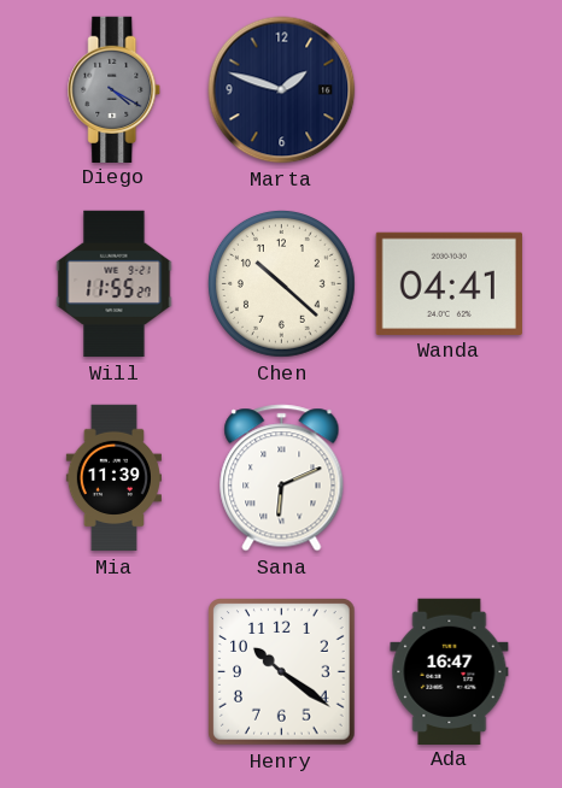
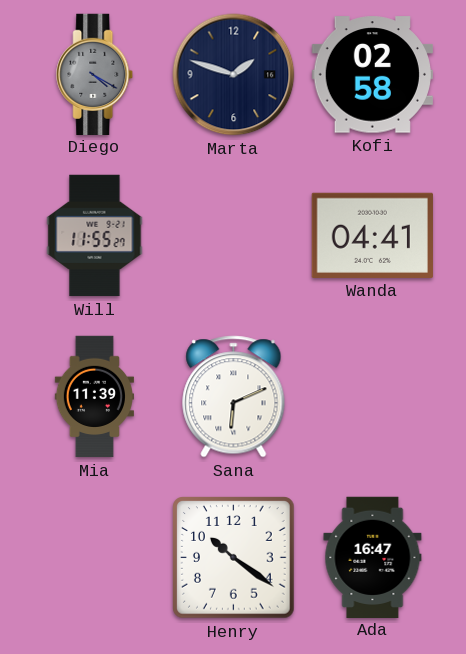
Kofi: none -> 02:58
Chen: 10:22 -> none
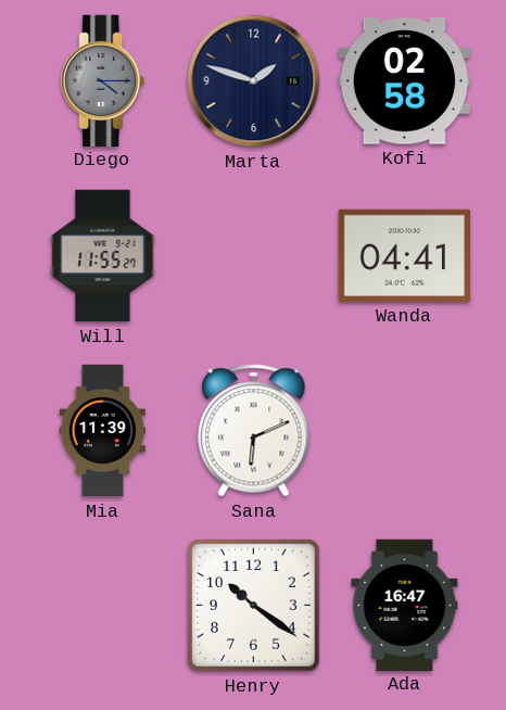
Diego: 4:20 -> 4:15
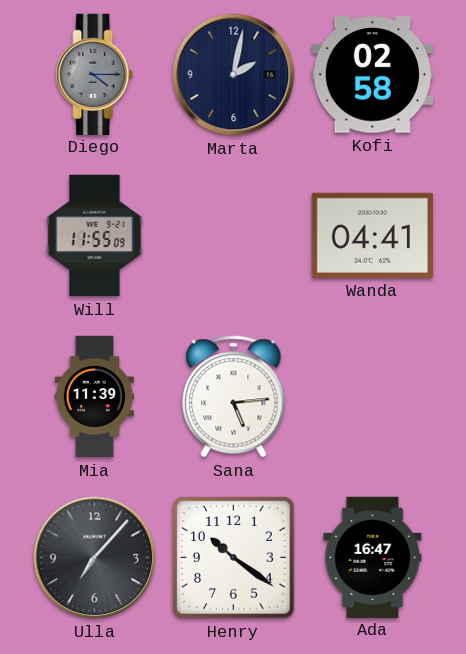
Marta: 1:48 -> 2:02
Will: 11:55:27 -> 11:55:09
Sana: 6:11 -> 5:14
Ulla: none -> 7:07
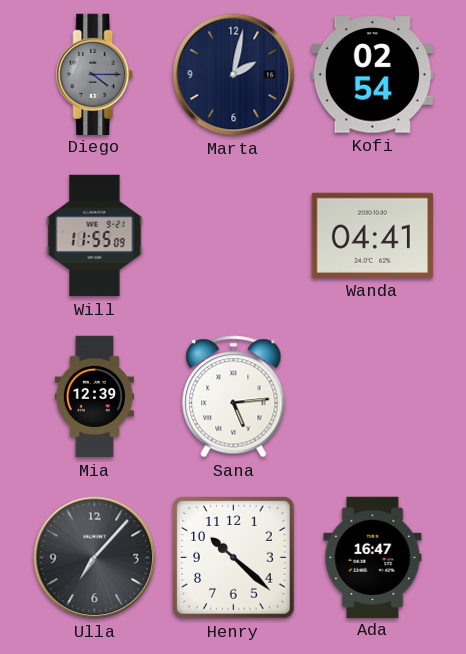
Kofi: 02:58 -> 02:54
Mia: 11:39 -> 12:39
Henry: 10:21 -> 10:22
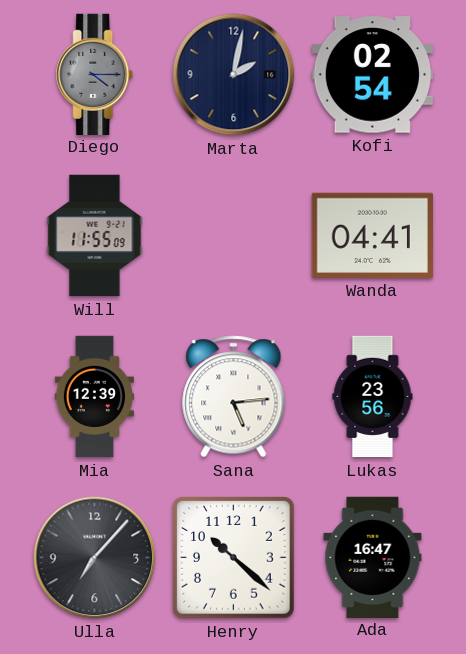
Lukas: none -> 23:56
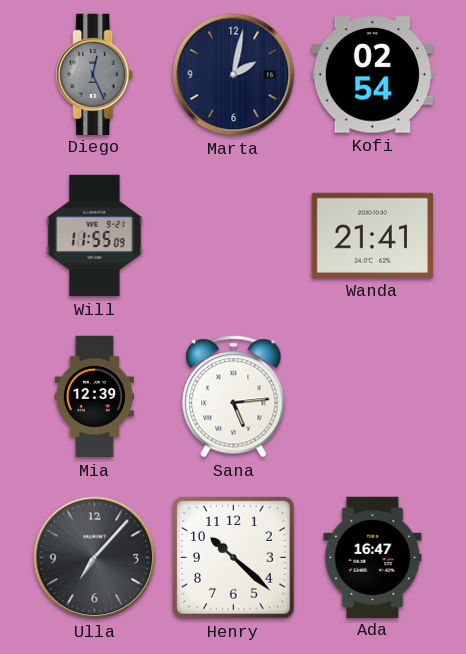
Diego: 4:15 -> 12:26
Wanda: 04:41 -> 21:41
Lukas: 23:56 -> none
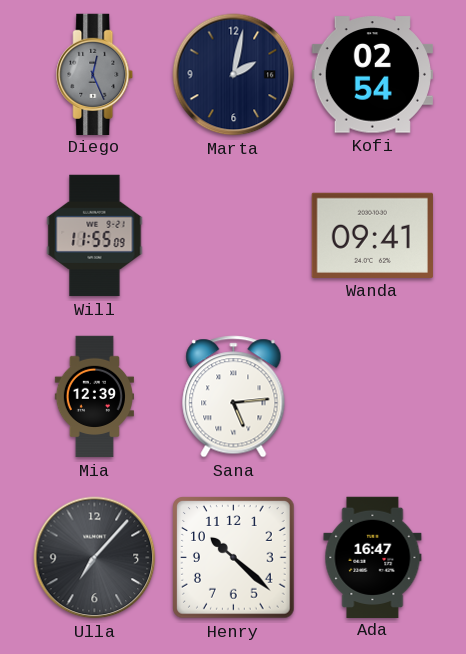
Wanda: 21:41 -> 09:41
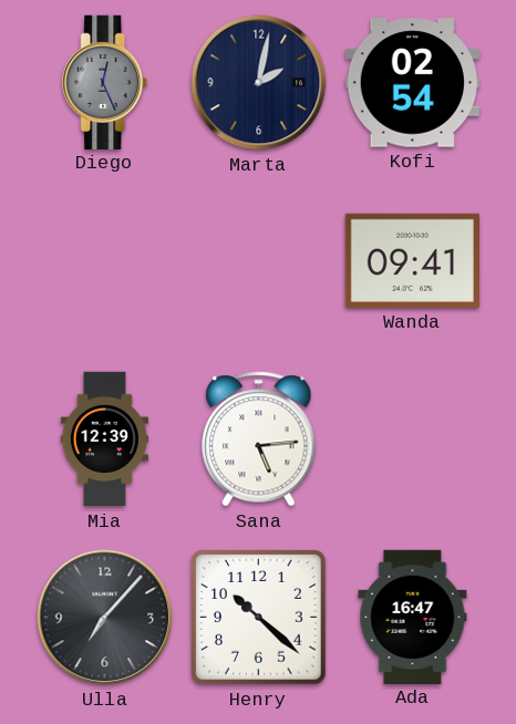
Will: 11:55 -> none
